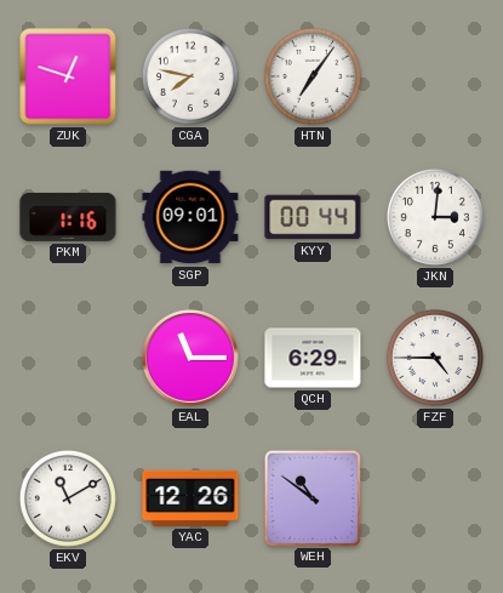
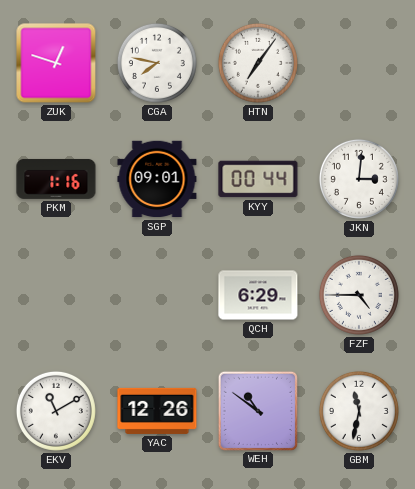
EAL: 11:15 -> none
GBM: none -> 11:32
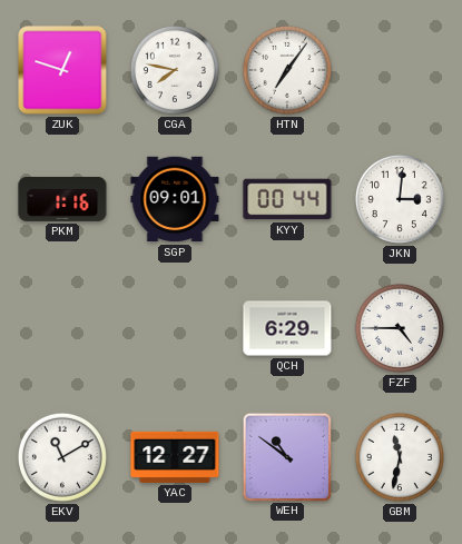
YAC: 12:26 -> 12:27
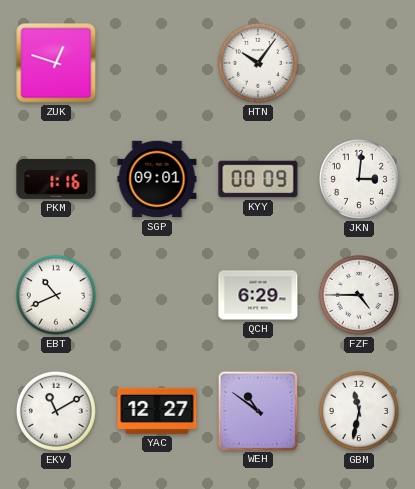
CGA: 7:47 -> none
HTN: 7:06 -> 10:06
KYY: 00:44 -> 00:09
EBT: none -> 10:41
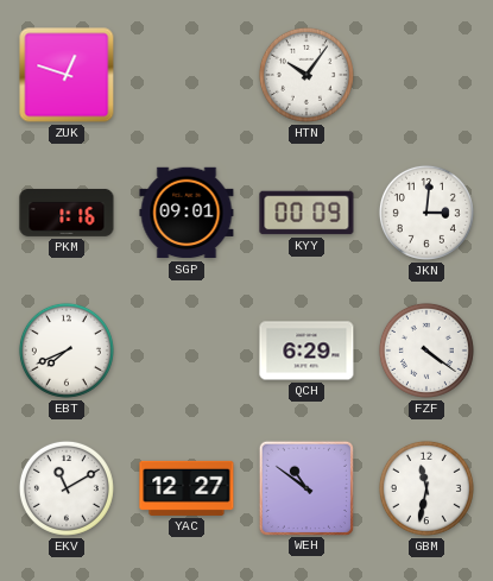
EBT: 10:41 -> 7:41
FZF: 4:45 -> 4:21
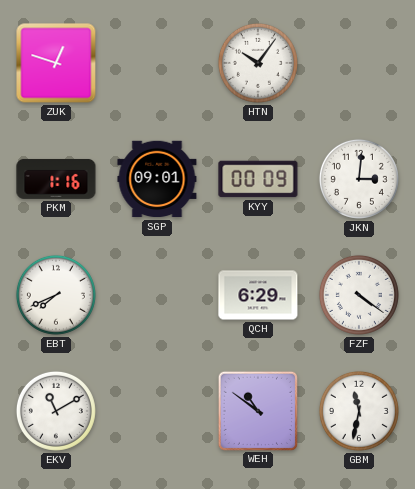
YAC: 12:27 -> none
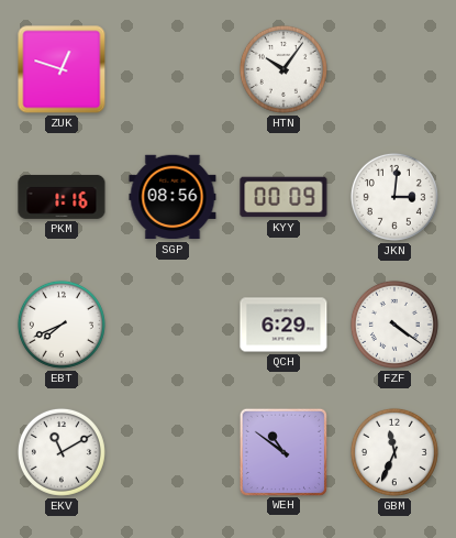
SGP: 09:01 -> 08:56
GBM: 11:32 -> 11:34
